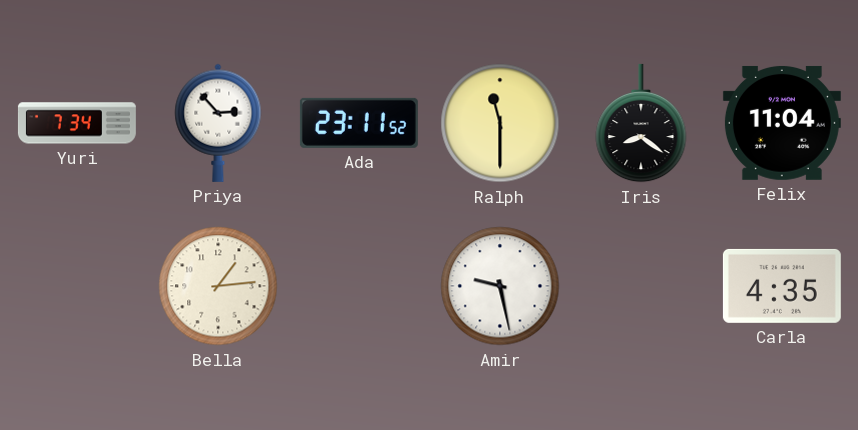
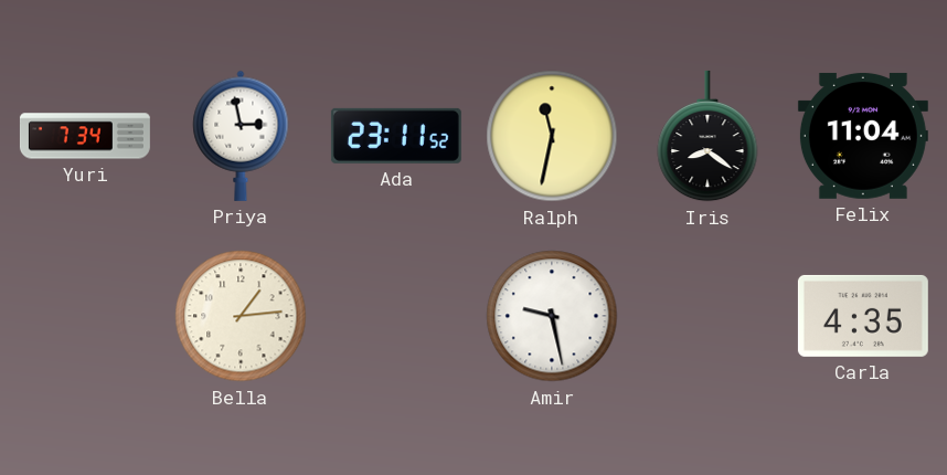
Priya: 2:53 -> 2:58
Ralph: 11:30 -> 11:32
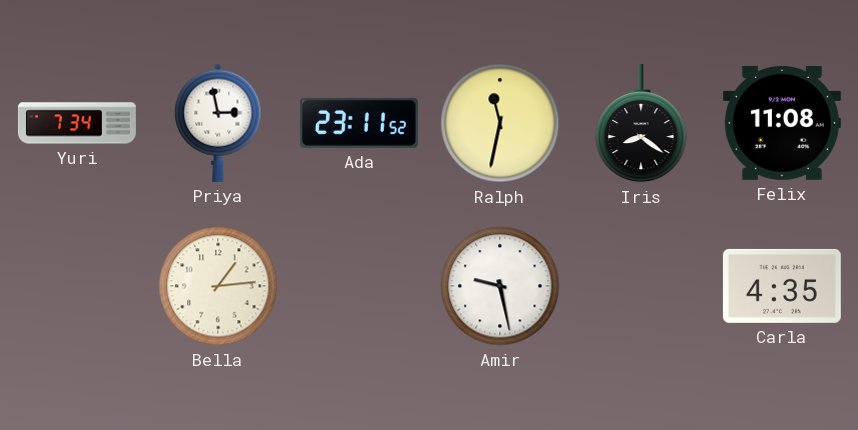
Felix: 11:04 -> 11:08
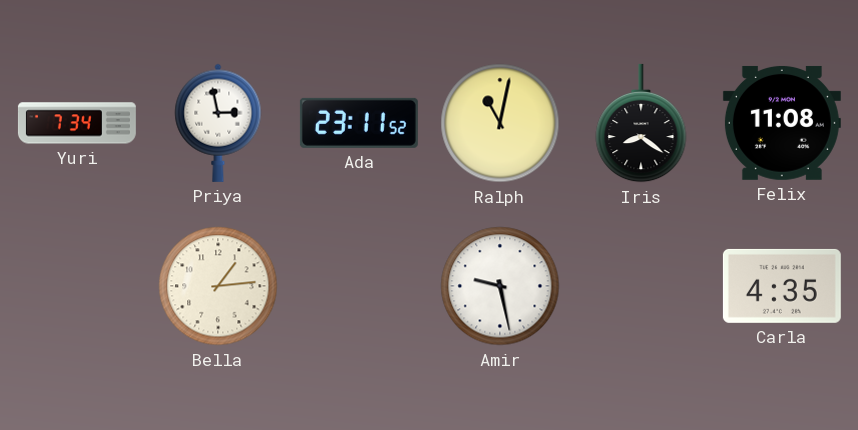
Ralph: 11:32 -> 11:02
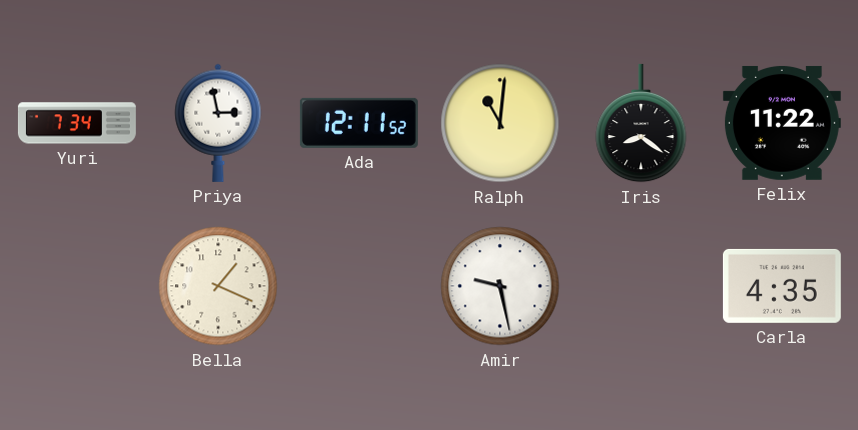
Ada: 23:11 -> 12:11
Ralph: 11:02 -> 11:01
Felix: 11:08 -> 11:22
Bella: 1:14 -> 1:19
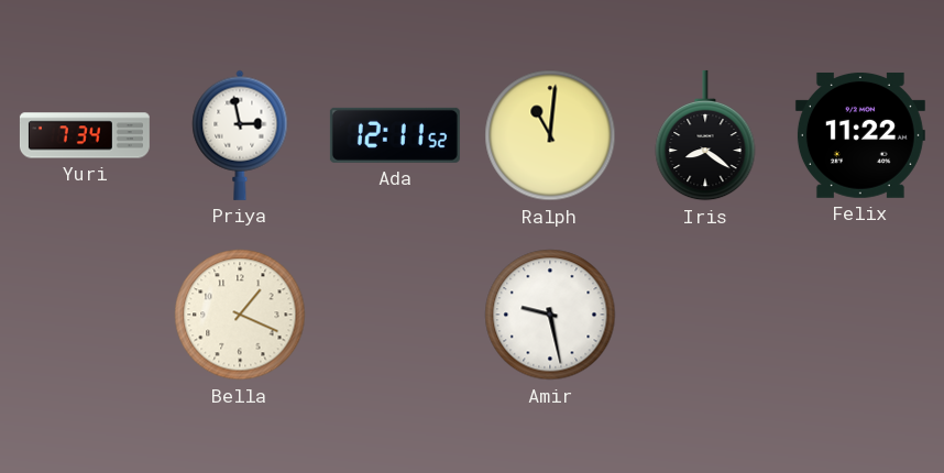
Carla: 4:35 -> none
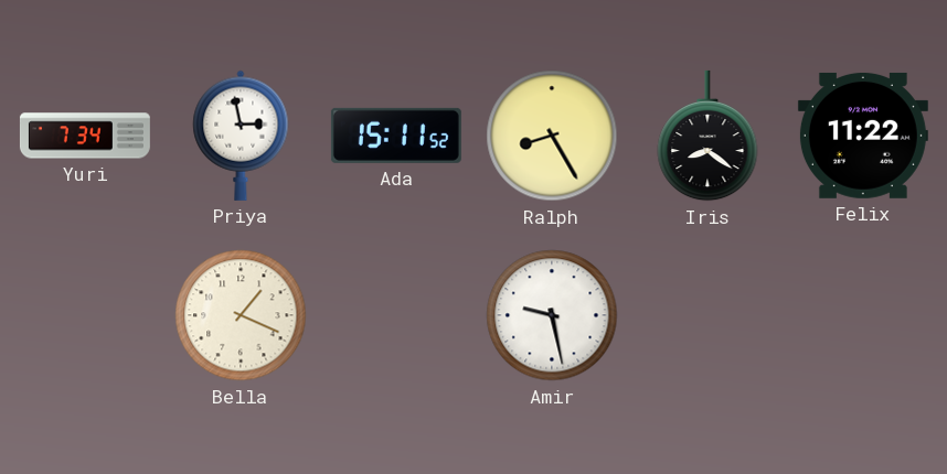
Ada: 12:11 -> 15:11
Ralph: 11:01 -> 8:25
